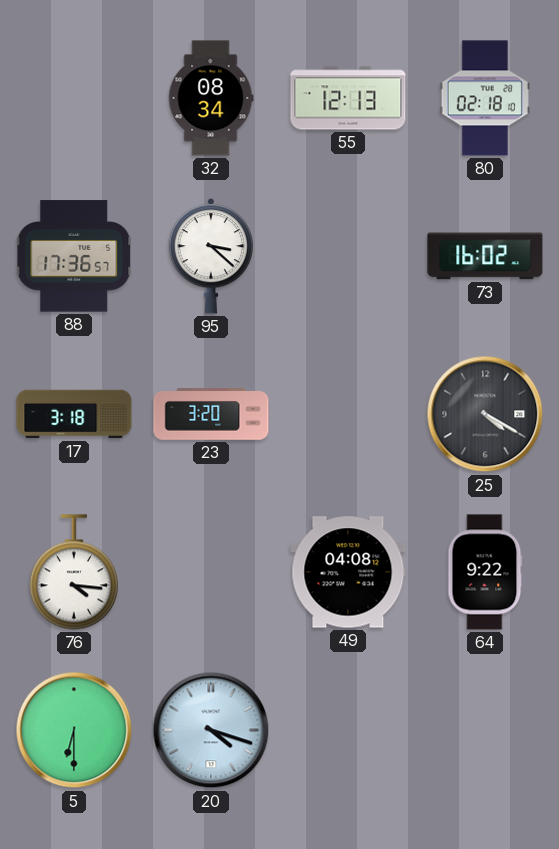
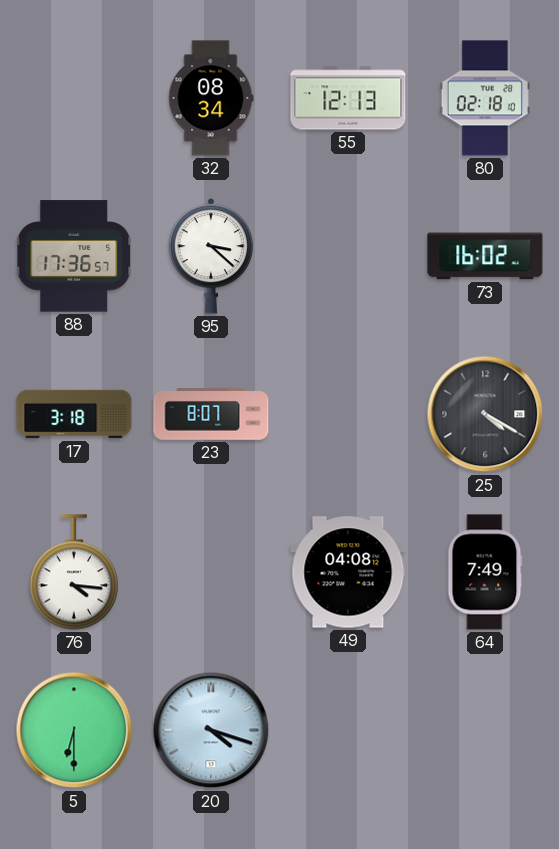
23: 3:20 -> 8:07
64: 9:22 -> 7:49
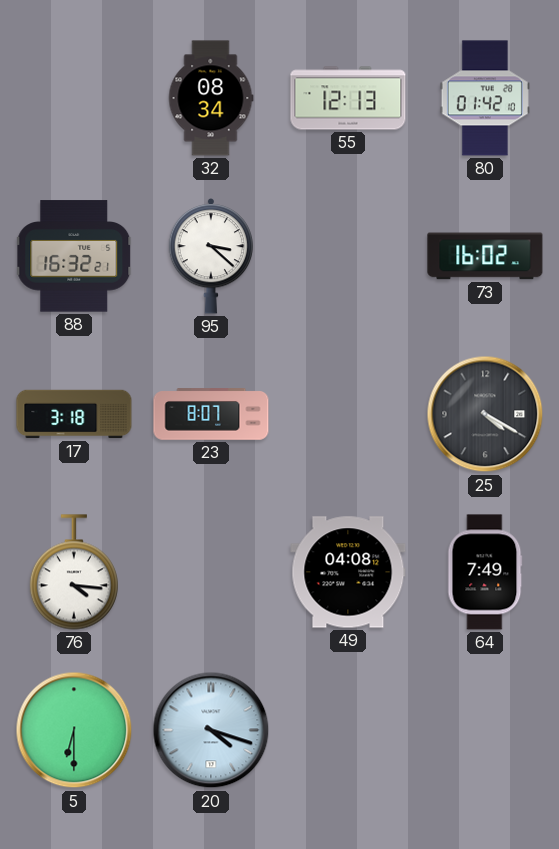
80: 02:18 -> 01:42
88: 17:36 -> 16:32
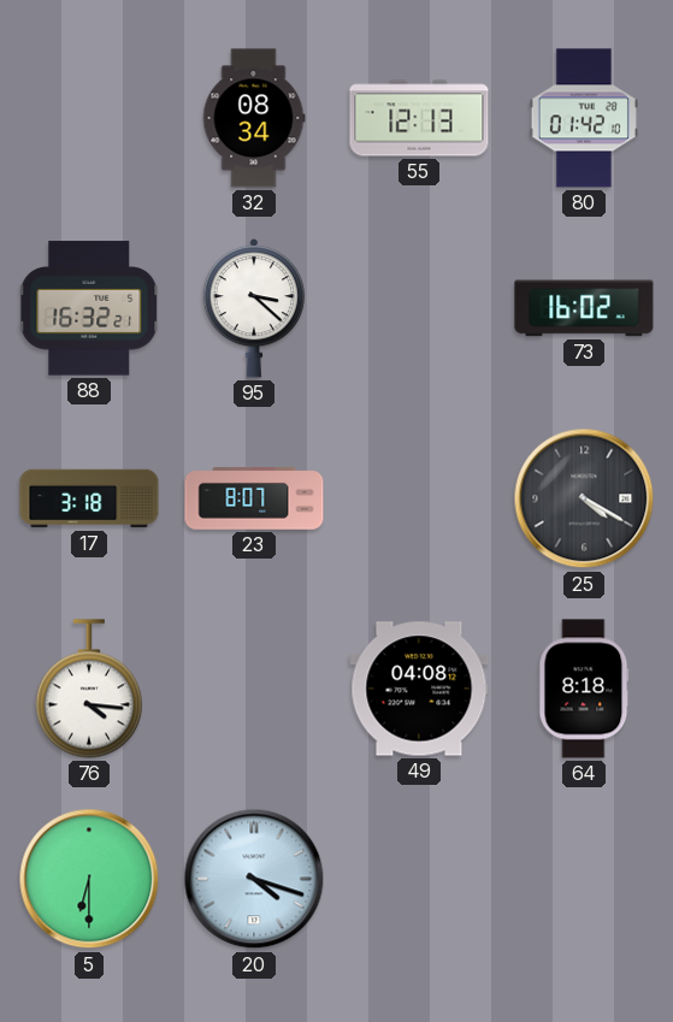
64: 7:49 -> 8:18
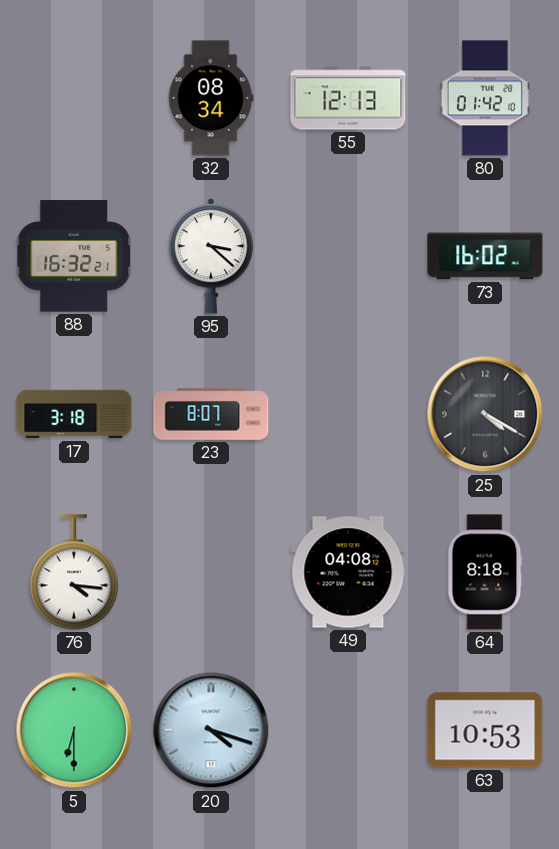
63: none -> 10:53
